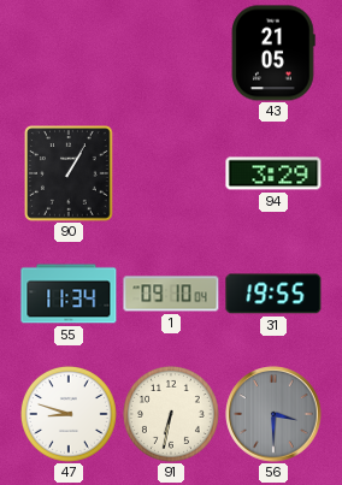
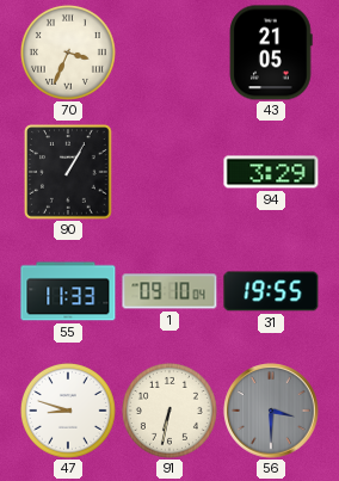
70: none -> 3:34
55: 11:34 -> 11:33
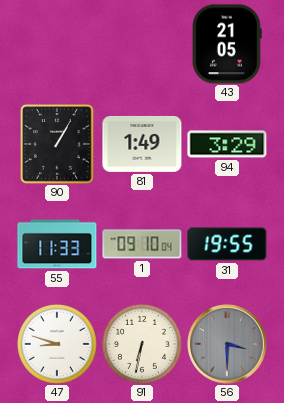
70: 3:34 -> none
81: none -> 1:49
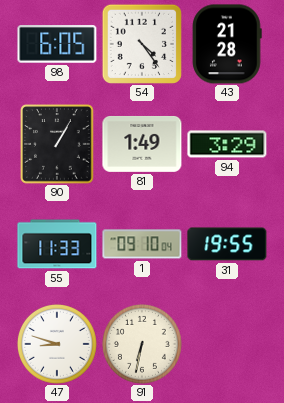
98: none -> 6:05
54: none -> 4:24
43: 21:05 -> 21:28
56: 3:30 -> none
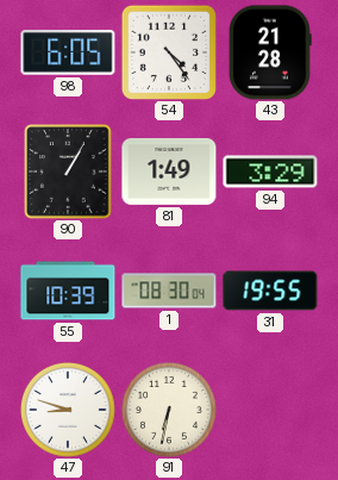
55: 11:33 -> 10:39
1: 09:10 -> 08:30
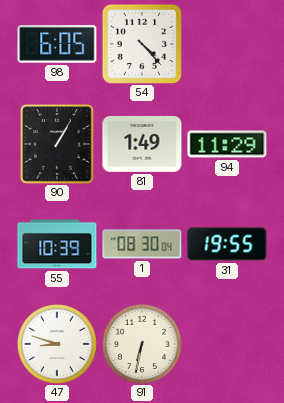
54: 4:24 -> 4:23
43: 21:28 -> none
94: 3:29 -> 11:29
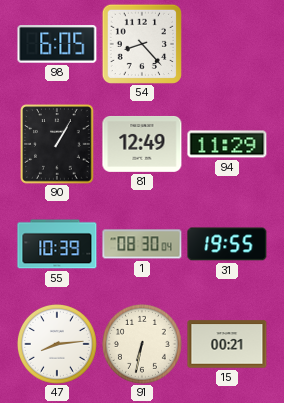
54: 4:23 -> 8:23
81: 1:49 -> 12:49
47: 8:48 -> 8:14
15: none -> 00:21
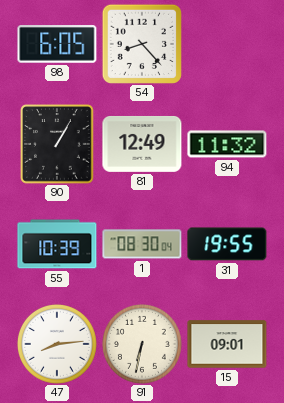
94: 11:29 -> 11:32
15: 00:21 -> 09:01
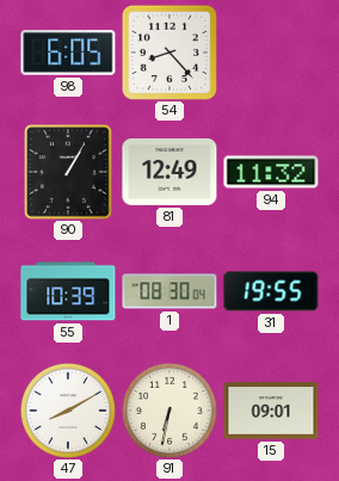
47: 8:14 -> 8:10
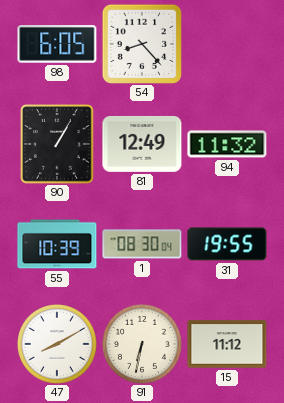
15: 09:01 -> 11:12
